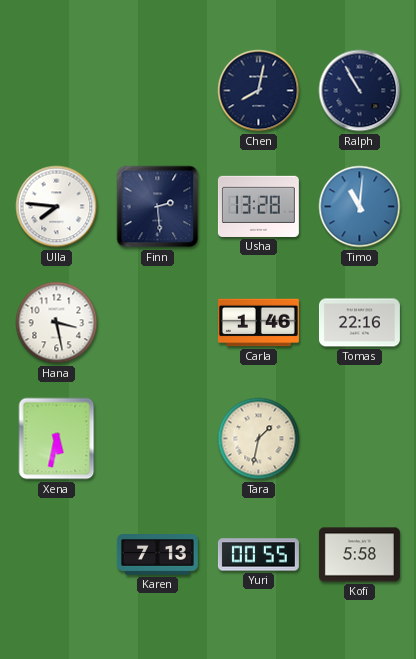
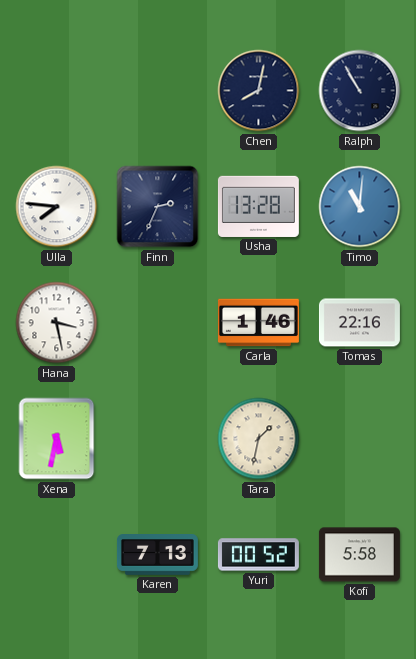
Finn: 2:29 -> 2:34
Yuri: 00:55 -> 00:52
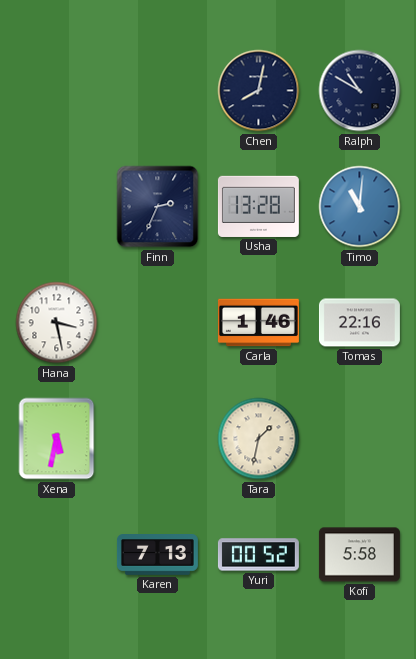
Ralph: 10:55 -> 10:50
Ulla: 7:46 -> none
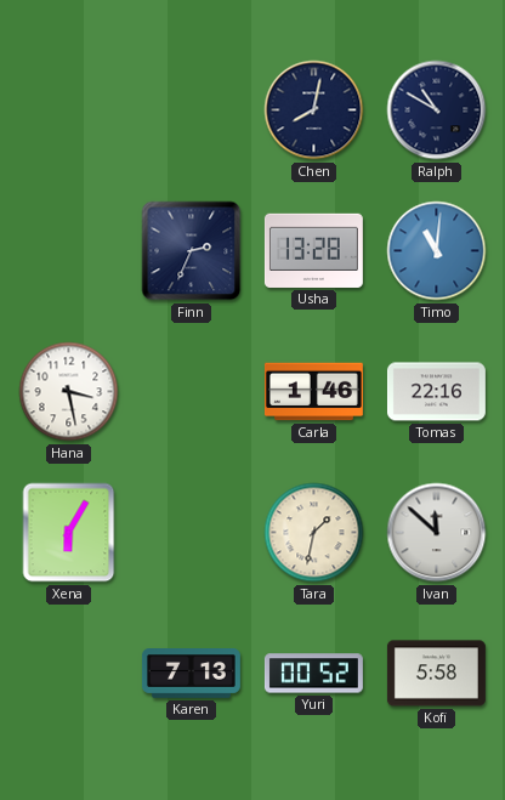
Xena: 5:32 -> 6:05
Ivan: none -> 11:52
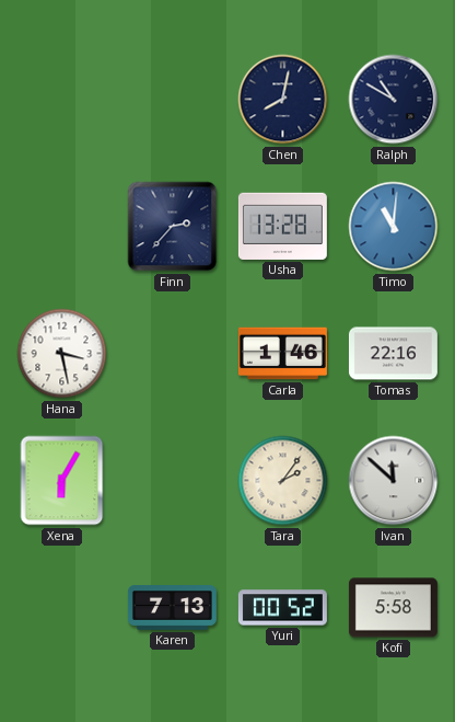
Finn: 2:34 -> 2:37
Tara: 1:32 -> 2:06
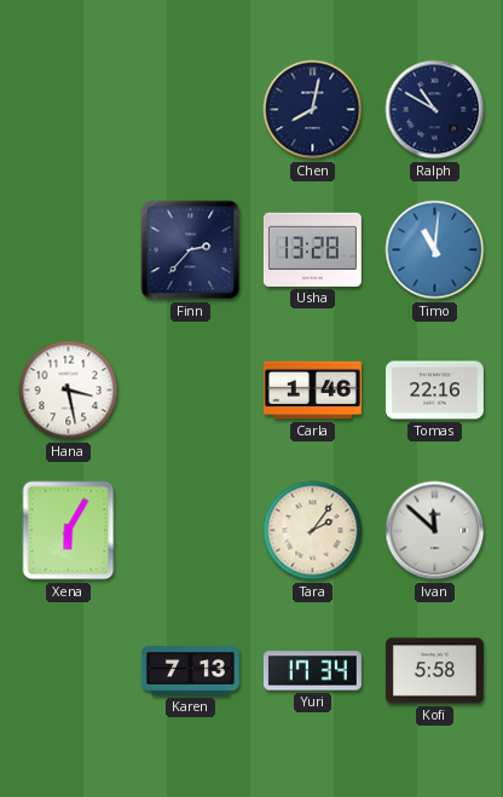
Yuri: 00:52 -> 17:34
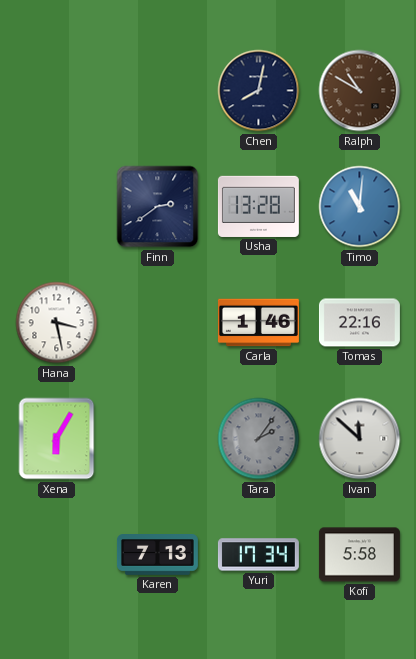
Ralph dial: navy -> brown
Finn: 2:37 -> 2:39
Tara dial: cream -> grey
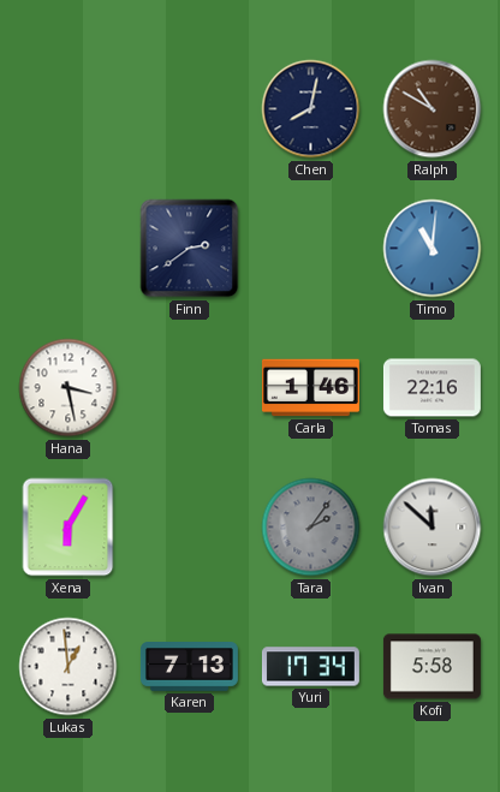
Usha: 13:28 -> none
Lukas: none -> 12:59
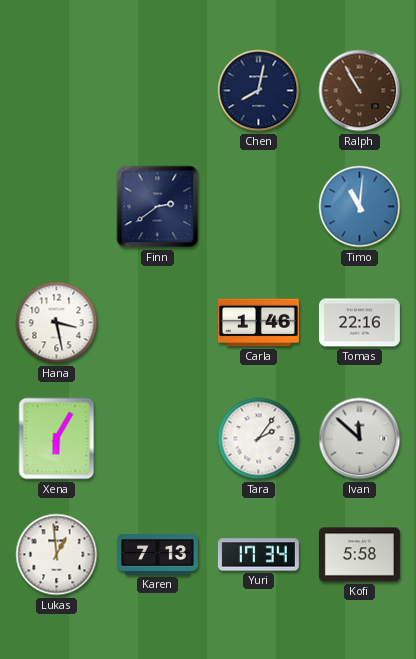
Ralph: 10:50 -> 10:55
Tara dial: grey -> white
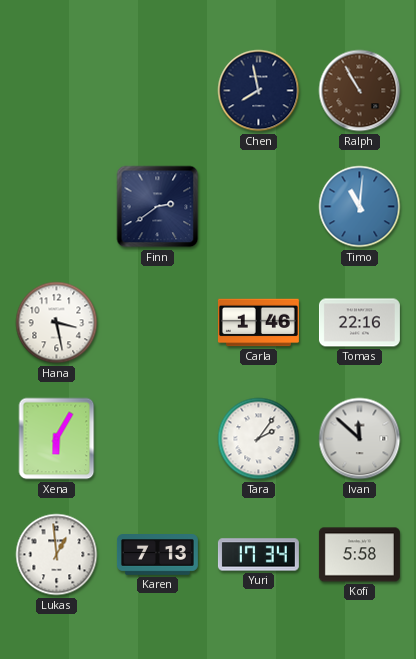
Chen: 8:02 -> 7:58
